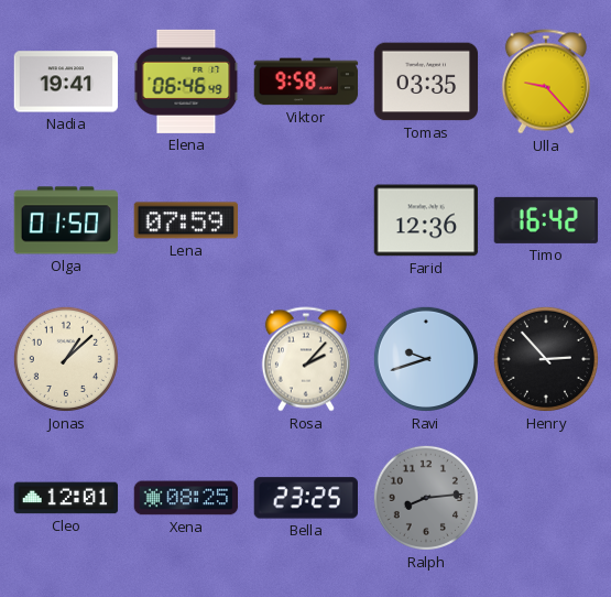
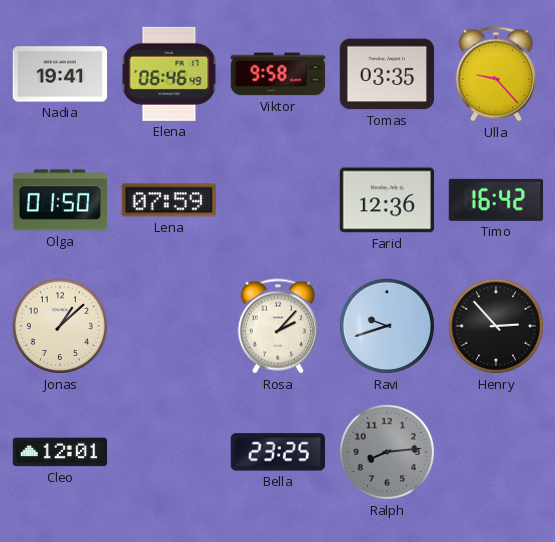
Xena: 08:25 -> none
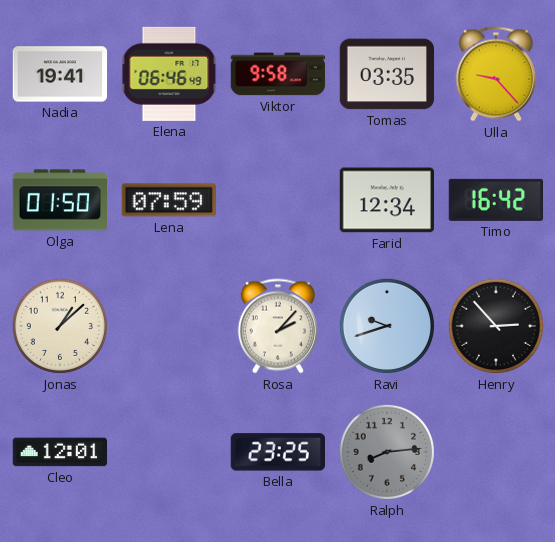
Farid: 12:36 -> 12:34
